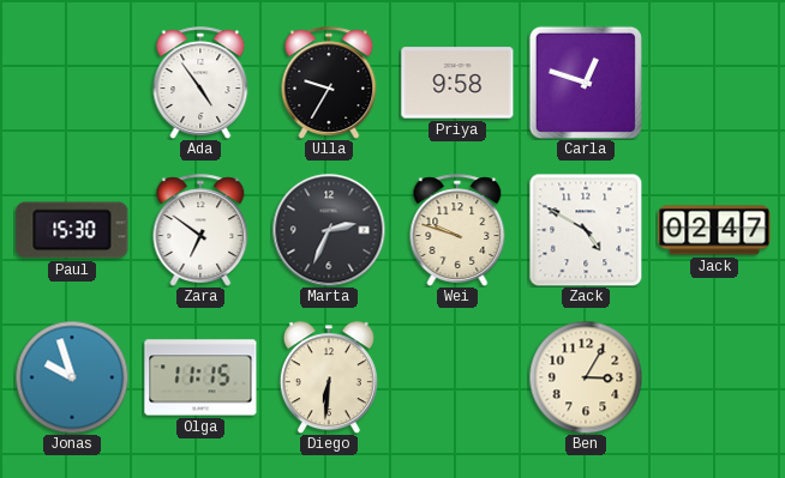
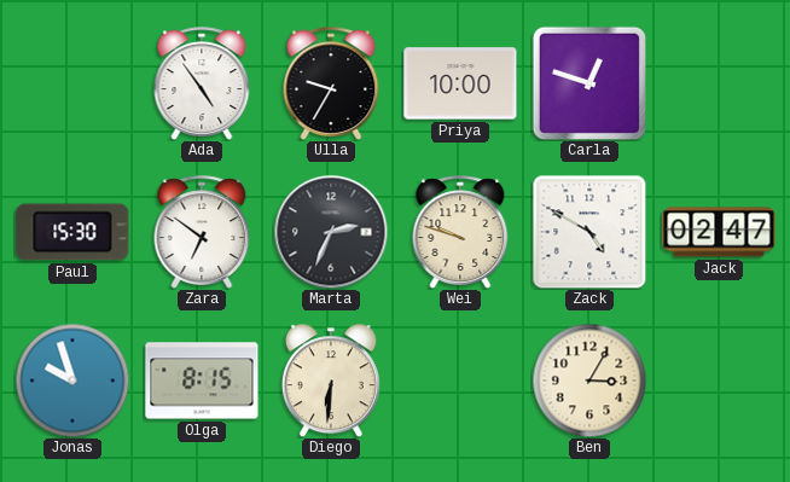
Priya: 9:58 -> 10:00
Olga: 11:15 -> 8:15
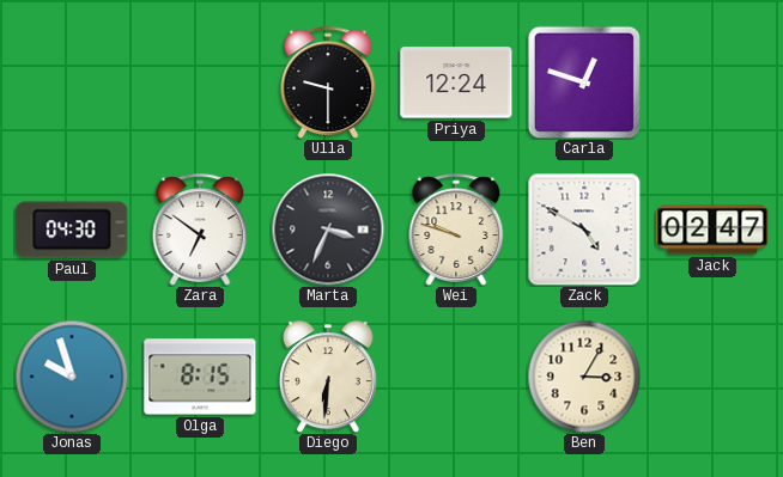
Ada: 4:54 -> none
Ulla: 9:35 -> 9:30
Priya: 10:00 -> 12:24
Paul: 15:30 -> 04:30
Marta: 2:34 -> 3:34
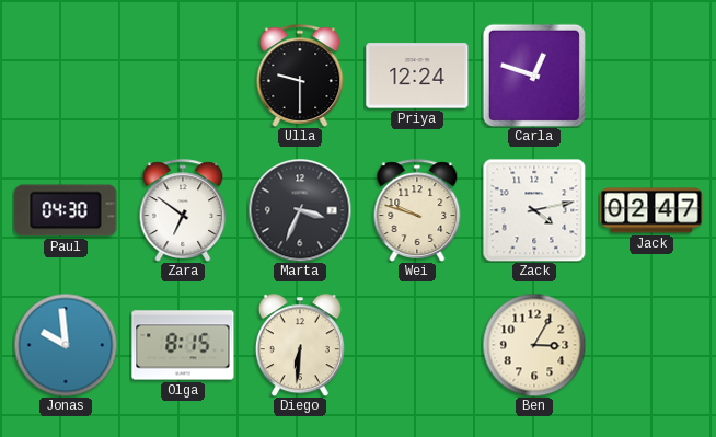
Zack: 4:50 -> 4:13
Jonas: 9:57 -> 9:59
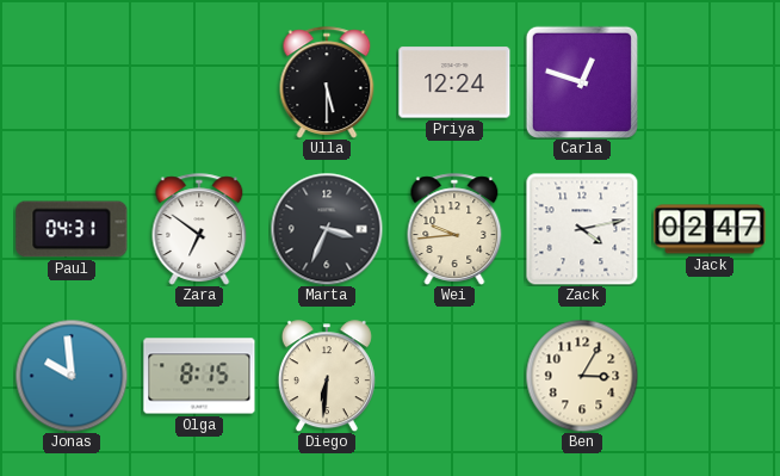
Ulla: 9:30 -> 5:30
Paul: 04:30 -> 04:31
Wei: 9:48 -> 9:44
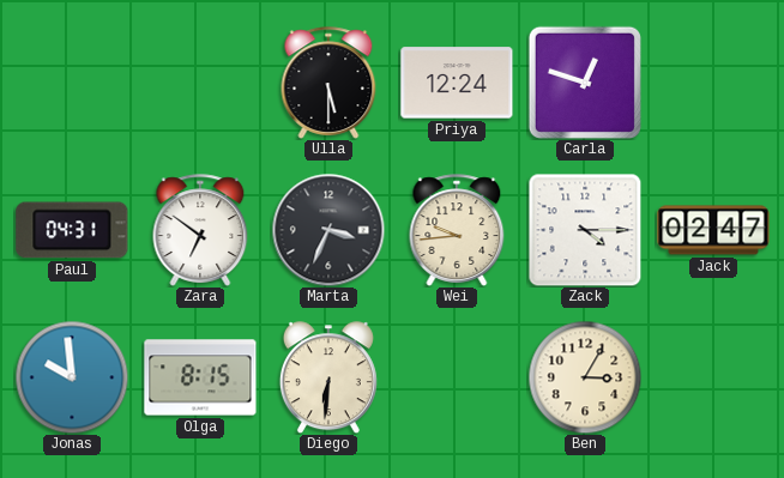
Zack: 4:13 -> 4:15
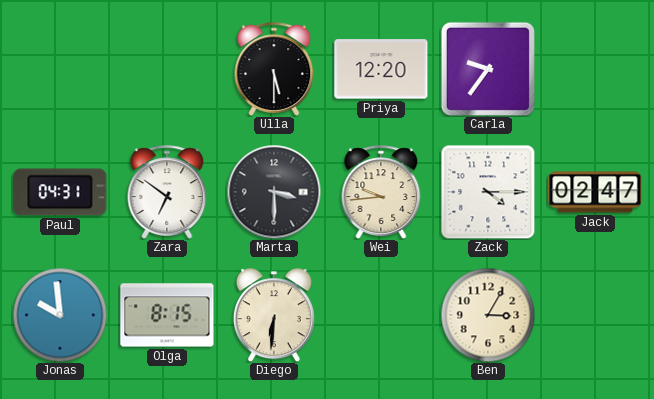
Priya: 12:24 -> 12:20
Carla: 12:48 -> 9:36
Marta: 3:34 -> 3:30
